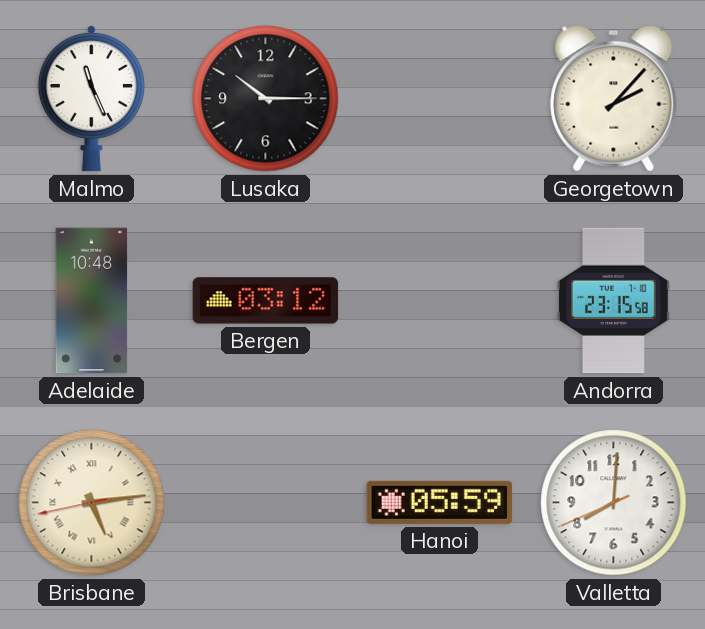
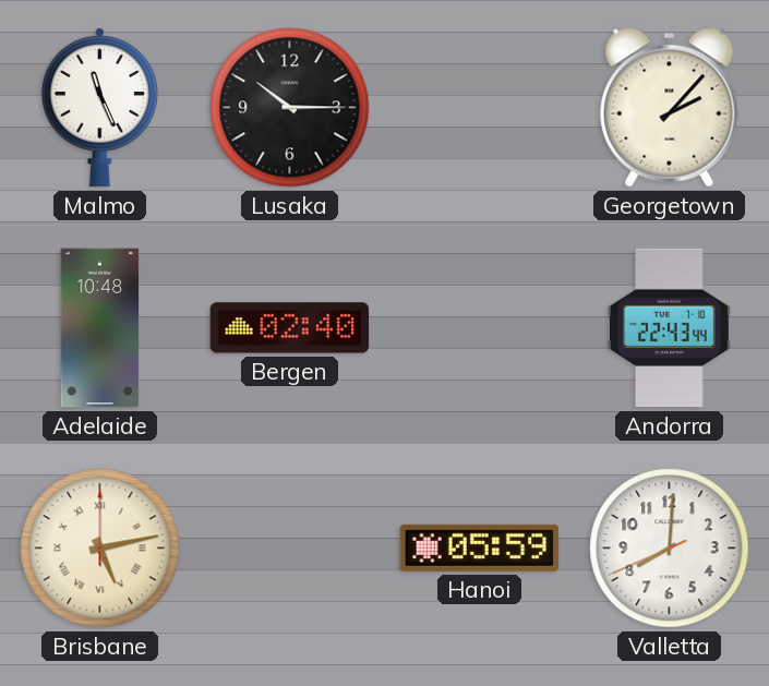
Bergen: 03:12 -> 02:40
Andorra: 23:15 -> 22:43
Brisbane: 5:13:43 -> 5:13:00
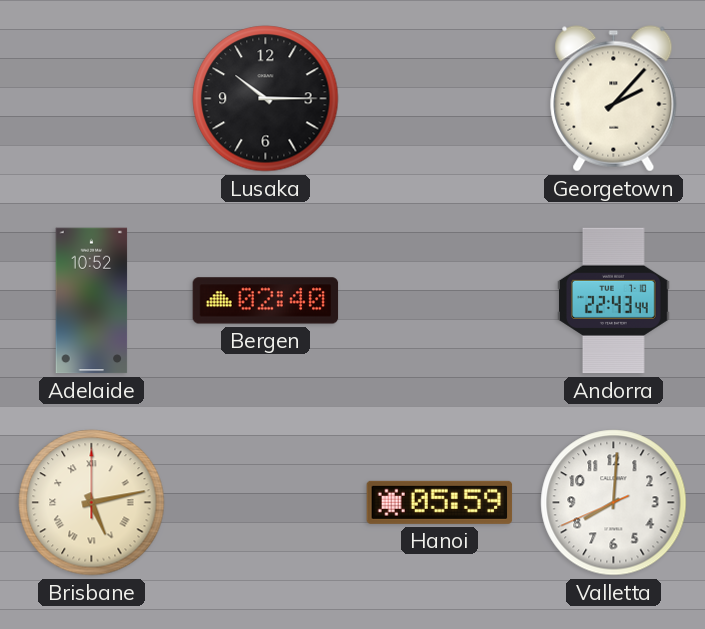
Malmo: 11:26 -> none
Adelaide: 10:48 -> 10:52
